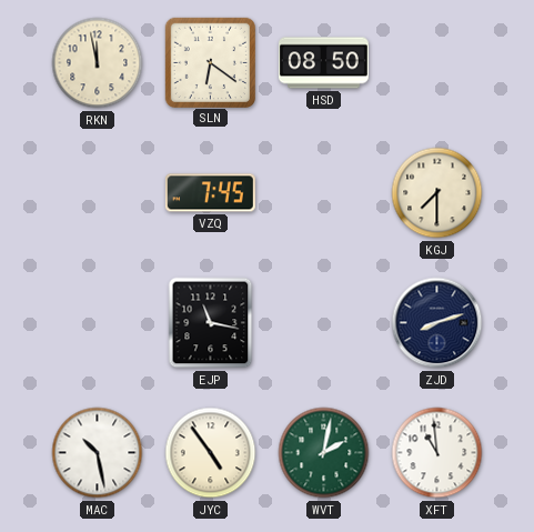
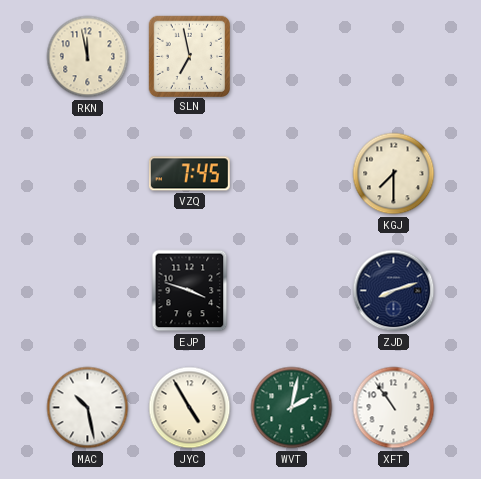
SLN: 6:21 -> 6:58
HSD: 08:50 -> none
EJP: 11:17 -> 3:48
JYC: 4:54 -> 4:55
XFT: 10:59 -> 10:54
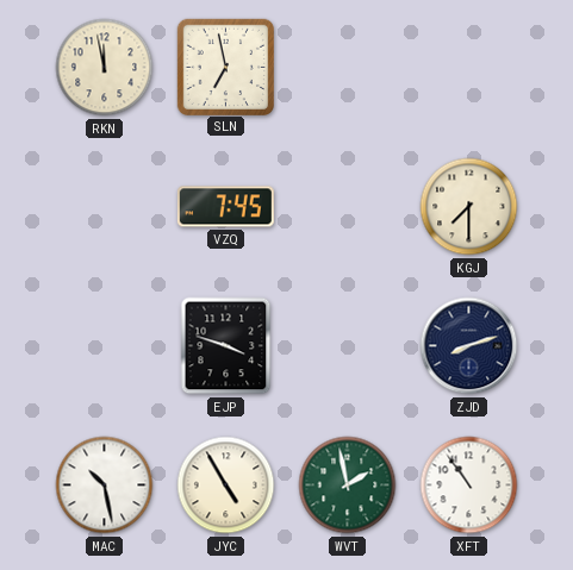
WVT: 2:02 -> 1:58
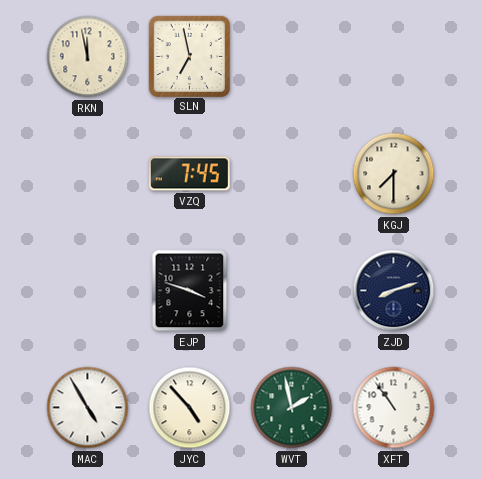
MAC: 10:28 -> 4:55
JYC: 4:55 -> 4:53
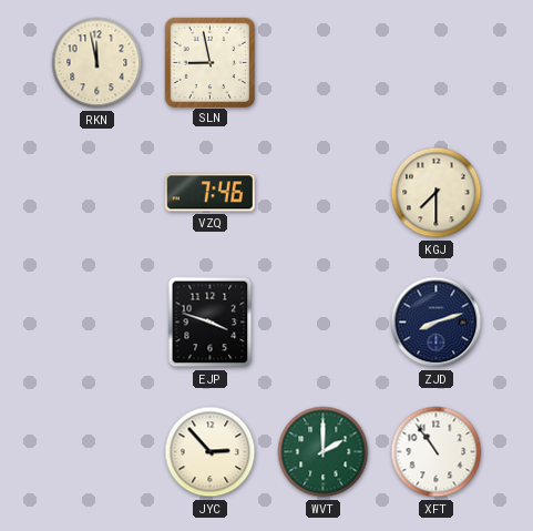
SLN: 6:58 -> 8:58
VZQ: 7:45 -> 7:46
MAC: 4:55 -> none
JYC: 4:53 -> 2:53
WVT: 1:58 -> 2:00
